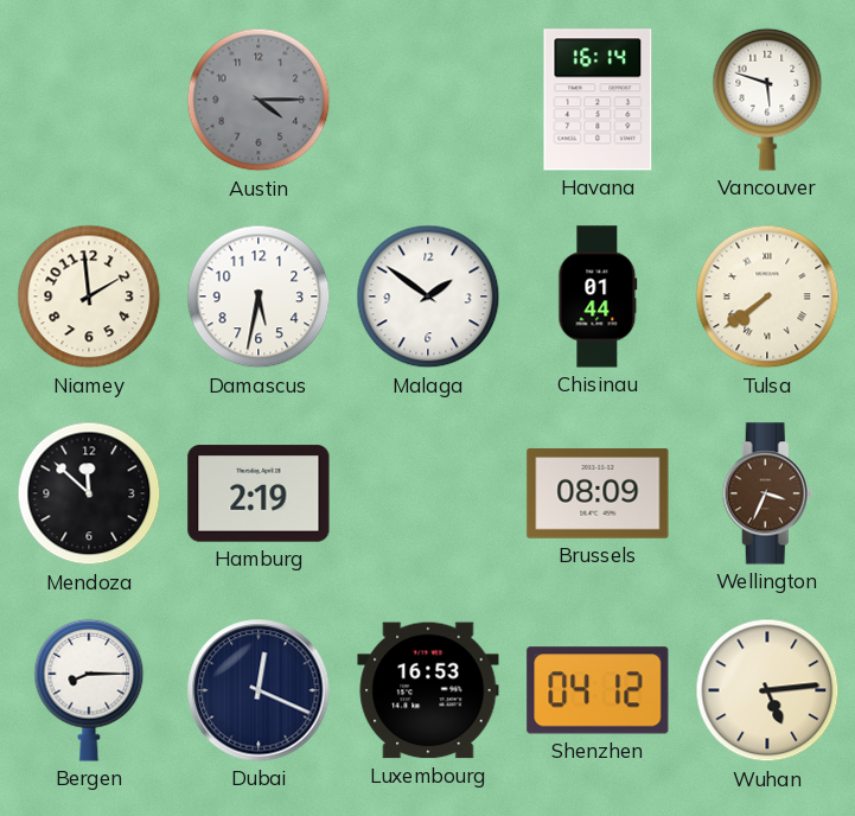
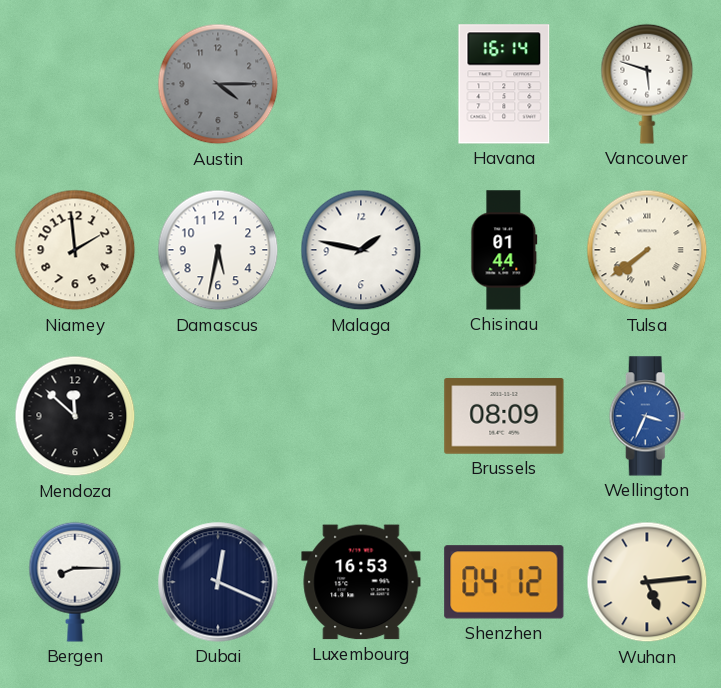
Malaga: 1:51 -> 1:47
Hamburg: 2:19 -> none
Wellington dial: brown -> blue
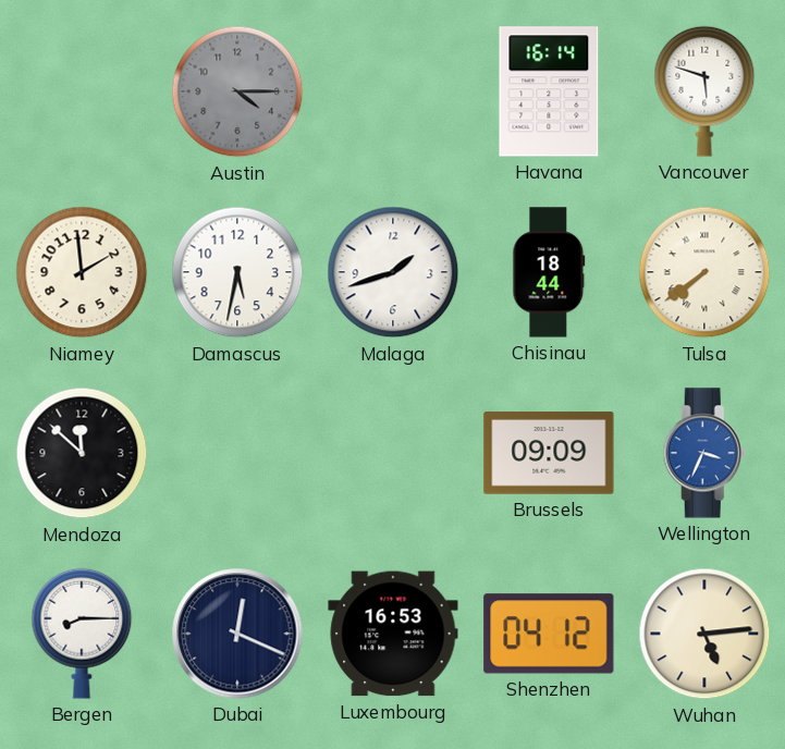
Malaga: 1:47 -> 1:42
Chisinau: 01:44 -> 18:44
Brussels: 08:09 -> 09:09
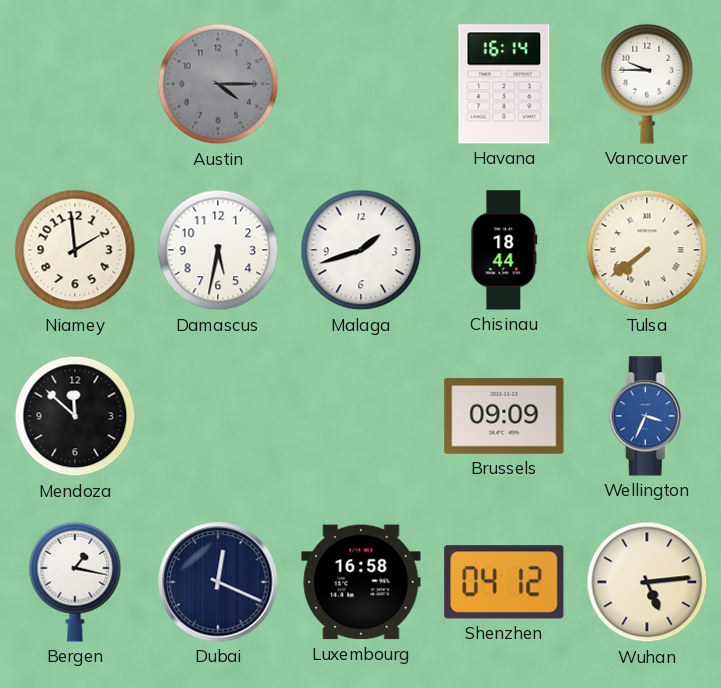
Vancouver: 5:48 -> 9:45
Bergen: 8:15 -> 1:17
Luxembourg: 16:53 -> 16:58
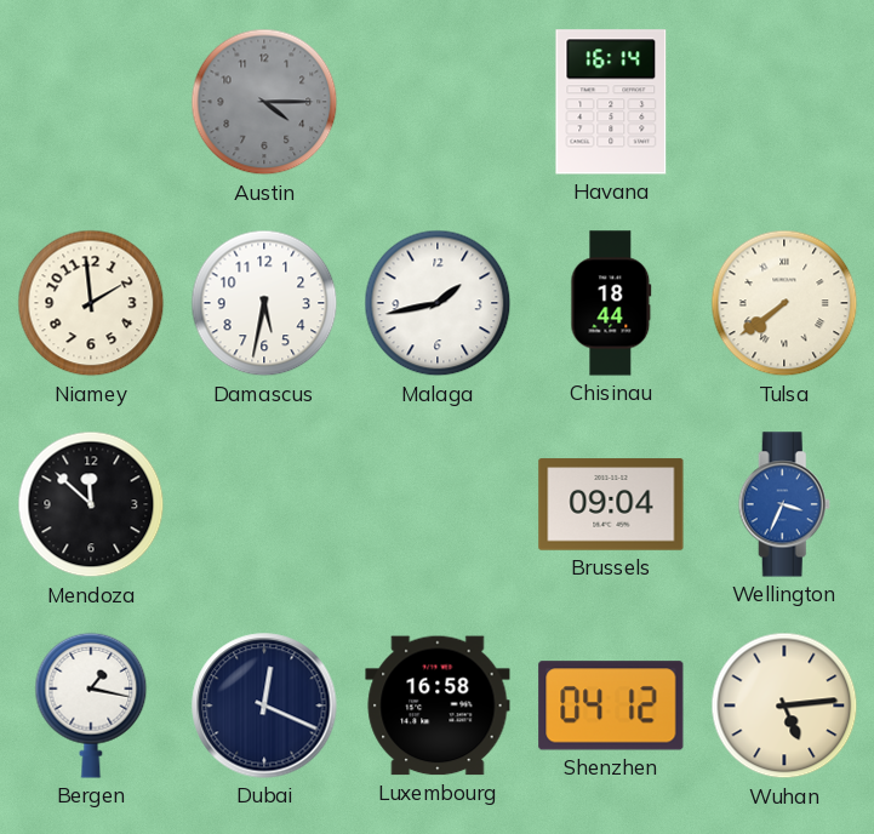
Vancouver: 9:45 -> none
Malaga: 1:42 -> 1:43
Brussels: 09:09 -> 09:04
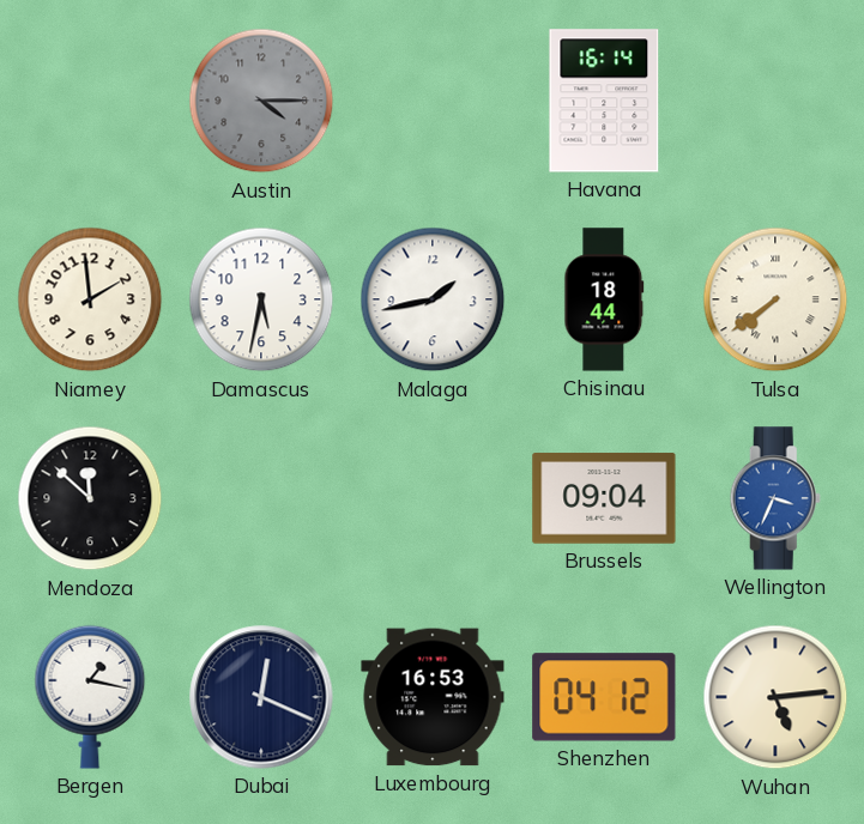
Luxembourg: 16:58 -> 16:53
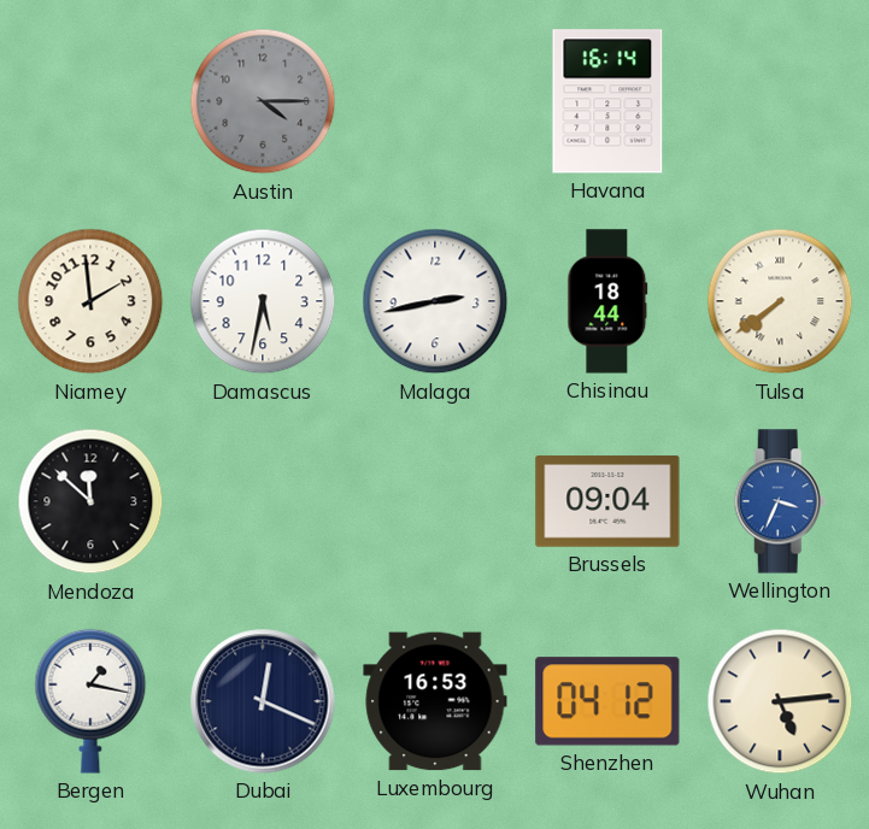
Malaga: 1:43 -> 2:43
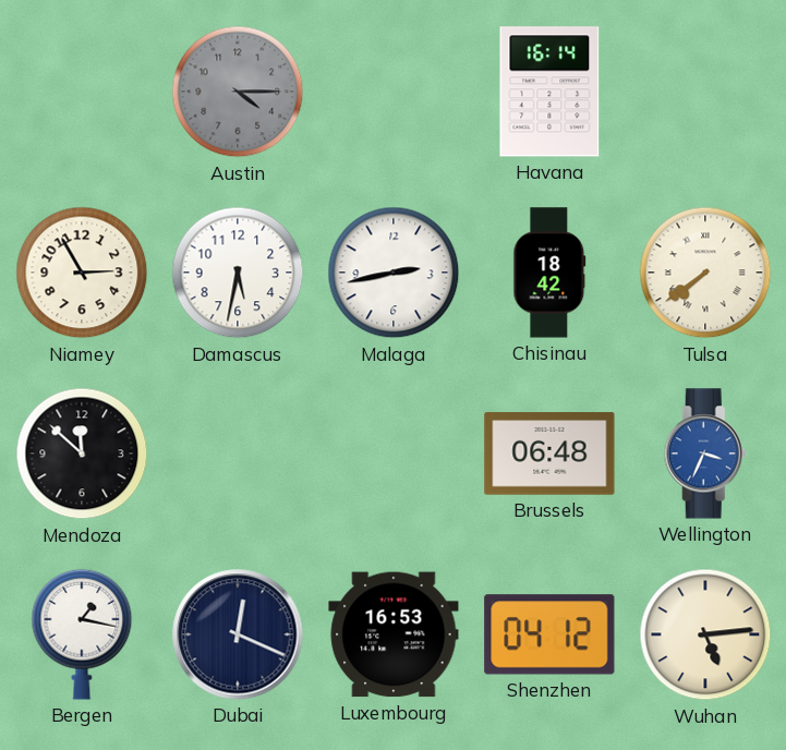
Niamey: 1:59 -> 2:55
Chisinau: 18:44 -> 18:42
Brussels: 09:04 -> 06:48
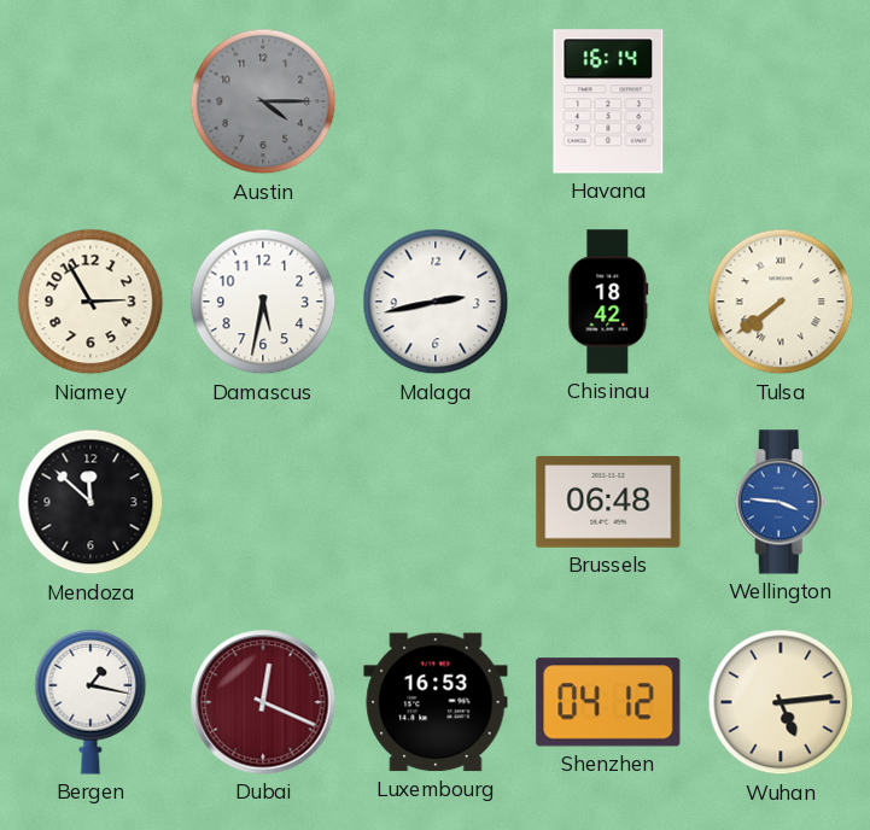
Wellington: 3:34 -> 3:46
Dubai dial: navy -> burgundy
